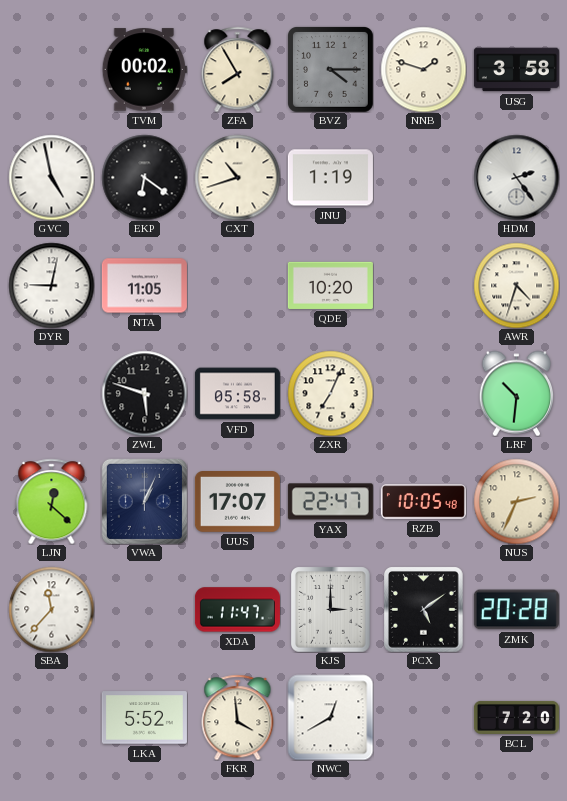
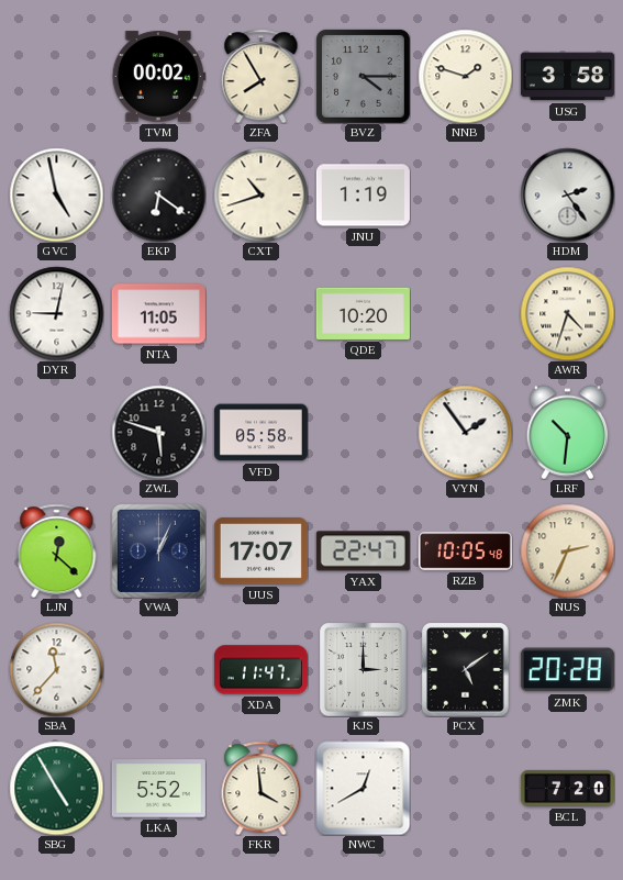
ZXR: 7:04 -> none
VYN: none -> 1:54
SBG: none -> 4:55
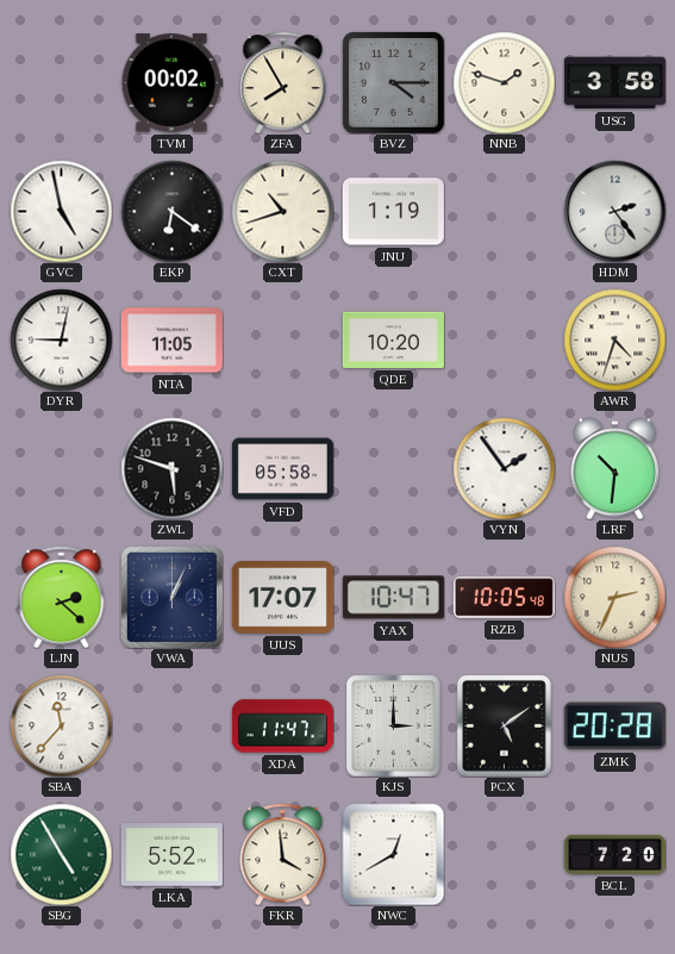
LJN: 12:22 -> 2:22
YAX: 22:47 -> 10:47
